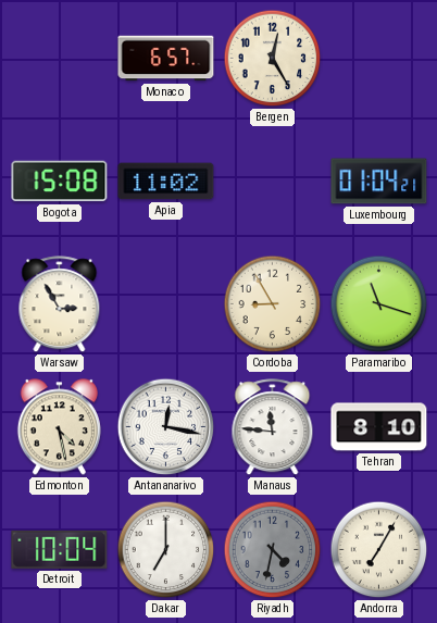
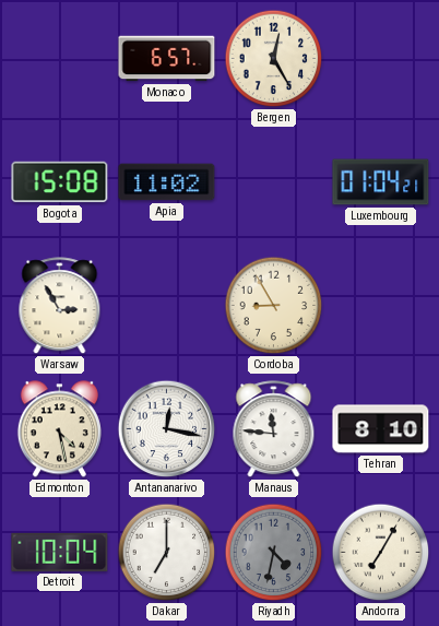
Paramaribo: 11:18 -> none
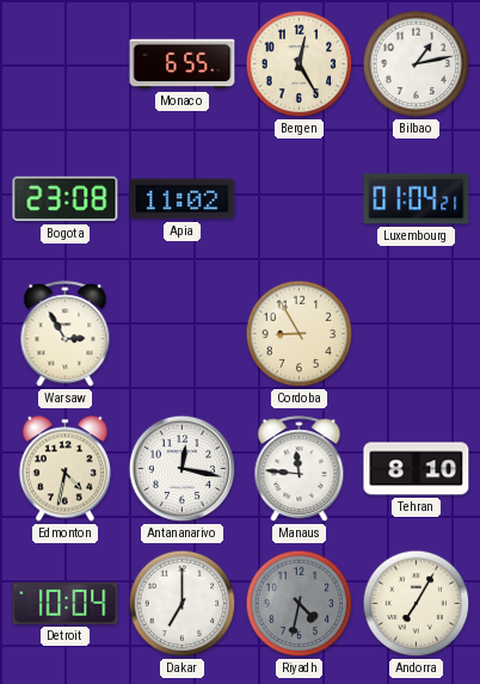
Monaco: 6:57 -> 6:55
Bilbao: none -> 1:13
Bogota: 15:08 -> 23:08
Edmonton: 4:28 -> 4:32
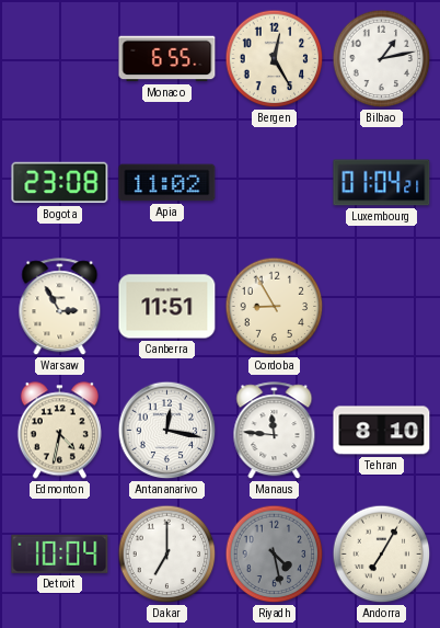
Canberra: none -> 11:51
Riyadh: 4:32 -> 4:28
